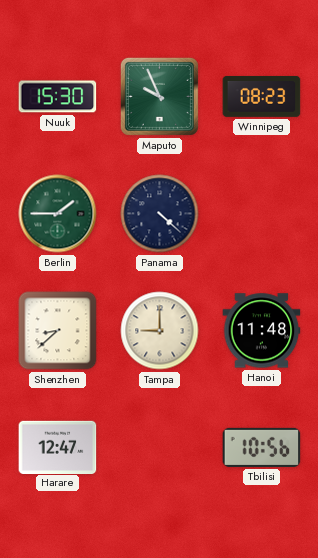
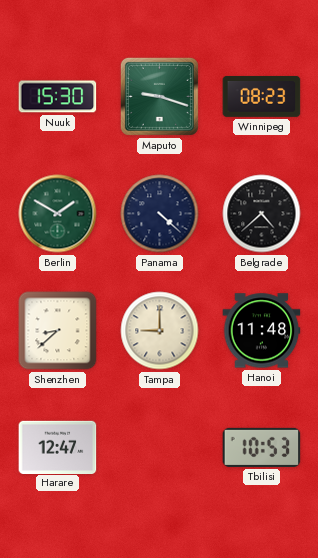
Maputo: 9:56 -> 9:18
Berlin: 1:45 -> 1:50
Belgrade: none -> 4:38
Tbilisi: 10:56 -> 10:53
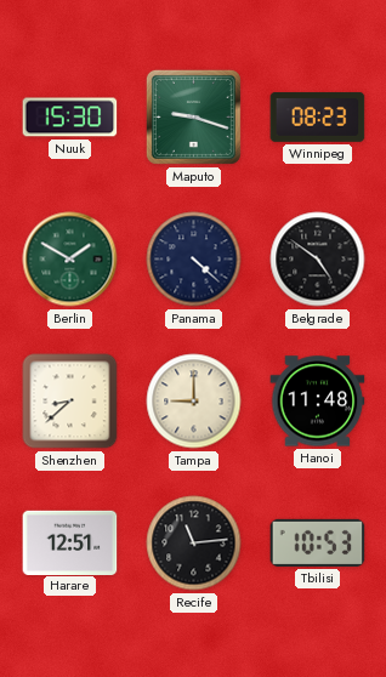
Belgrade: 4:38 -> 4:51
Harare: 12:47 -> 12:51
Recife: none -> 11:14
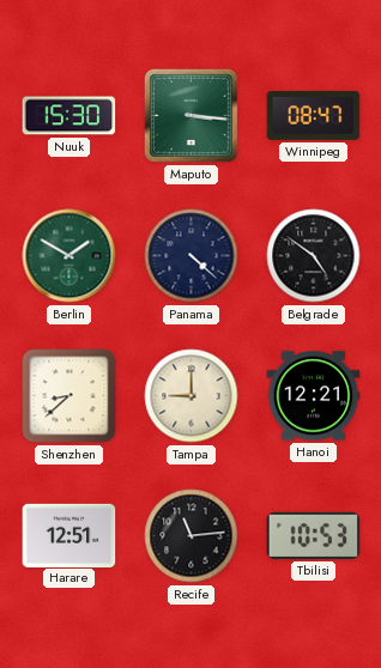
Maputo: 9:18 -> 3:16
Winnipeg: 08:23 -> 08:47
Hanoi: 11:48 -> 12:21
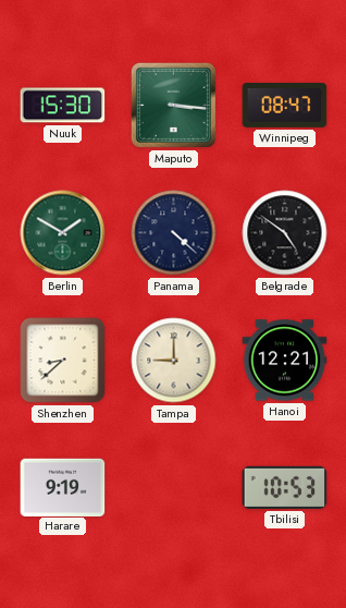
Harare: 12:51 -> 9:19
Recife: 11:14 -> none
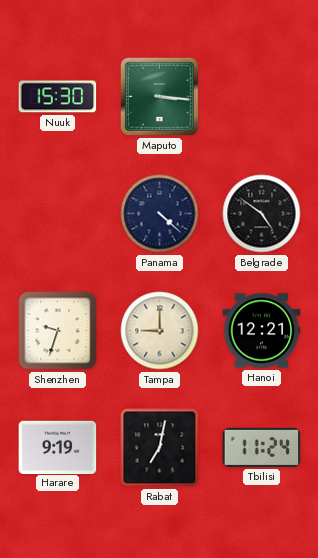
Winnipeg: 08:47 -> none
Berlin: 1:50 -> none
Shenzhen: 8:38 -> 9:33
Rabat: none -> 7:02
Tbilisi: 10:53 -> 11:24
